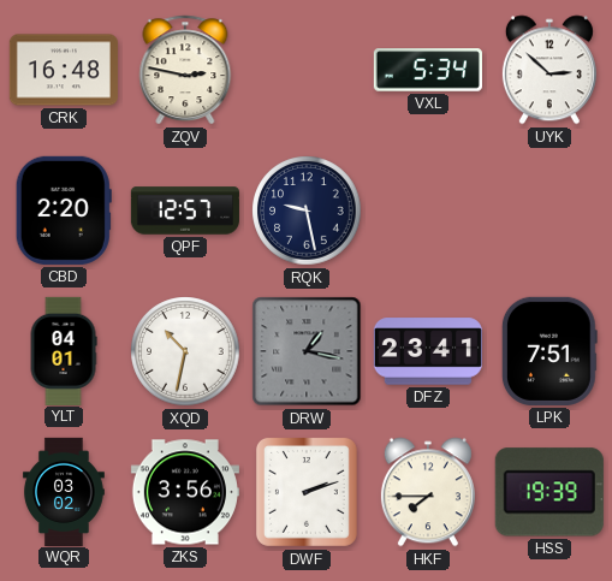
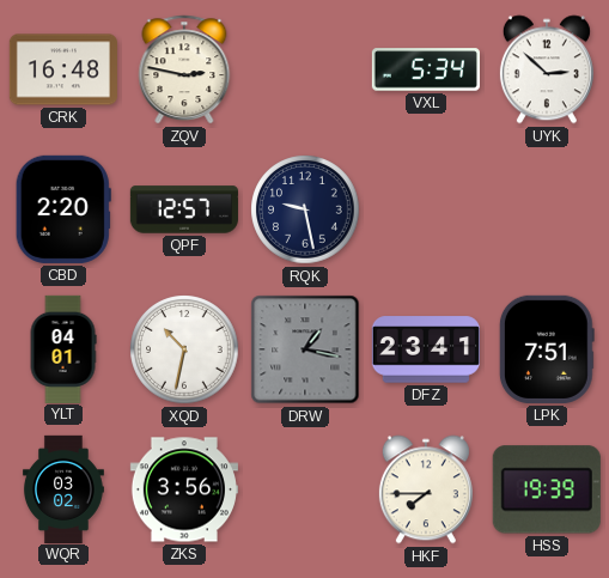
DWF: 2:12 -> none
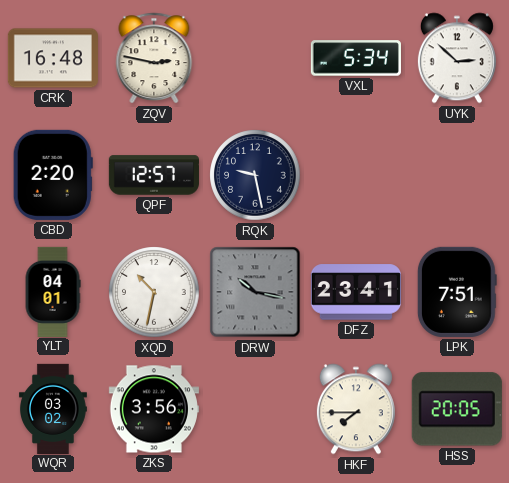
DRW: 1:17 -> 10:17
HSS: 19:39 -> 20:05
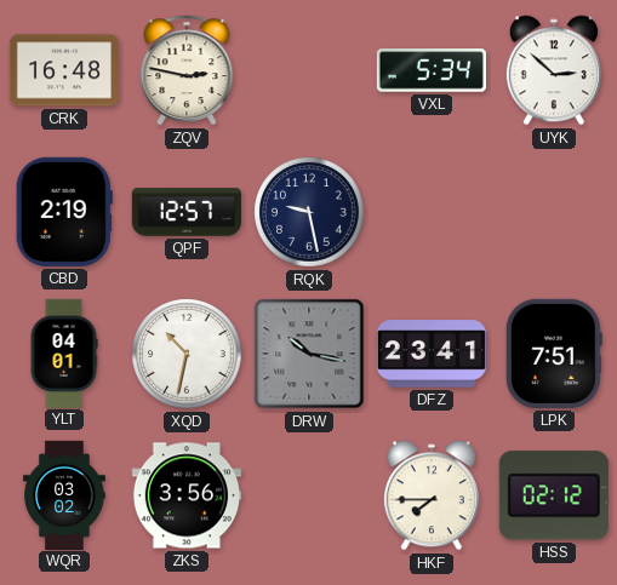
CBD: 2:20 -> 2:19
HSS: 20:05 -> 02:12
